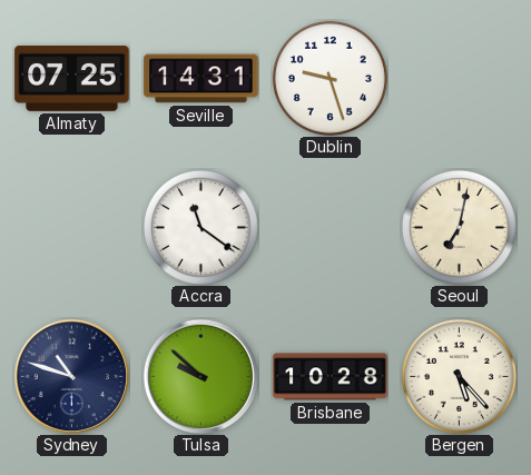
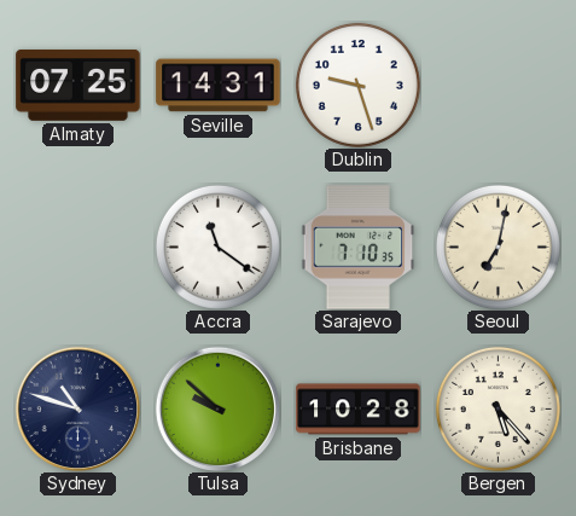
Sarajevo: none -> 7:10
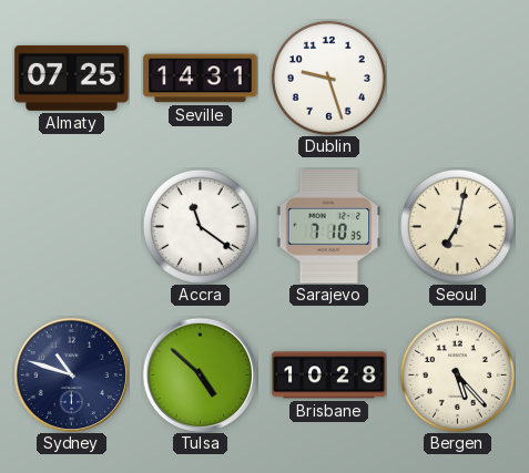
Tulsa: 9:52 -> 4:52
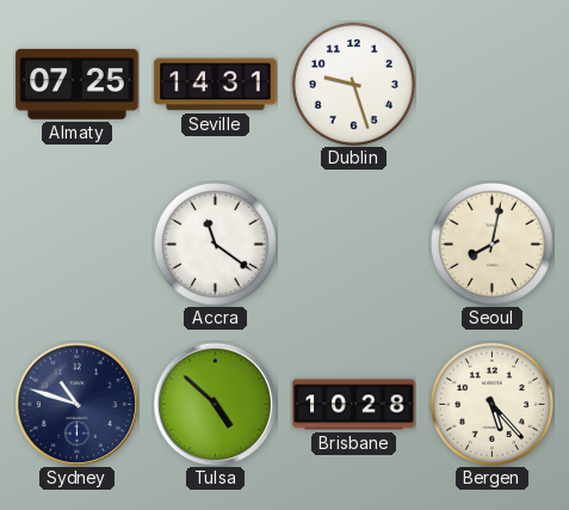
Sarajevo: 7:10 -> none
Seoul: 7:02 -> 8:02
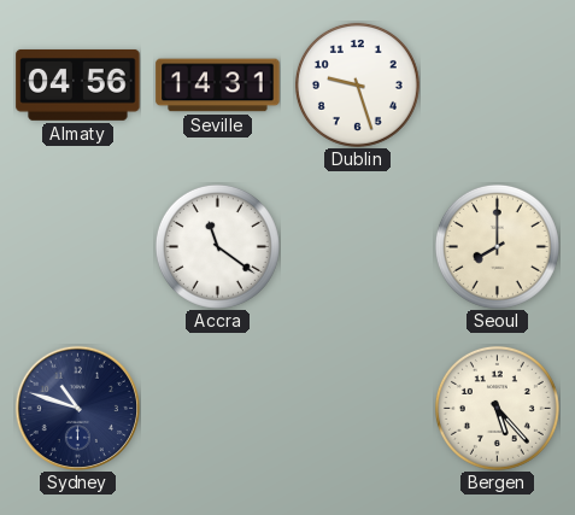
Almaty: 07:25 -> 04:56
Seoul: 8:02 -> 8:00
Tulsa: 4:52 -> none
Brisbane: 10:28 -> none
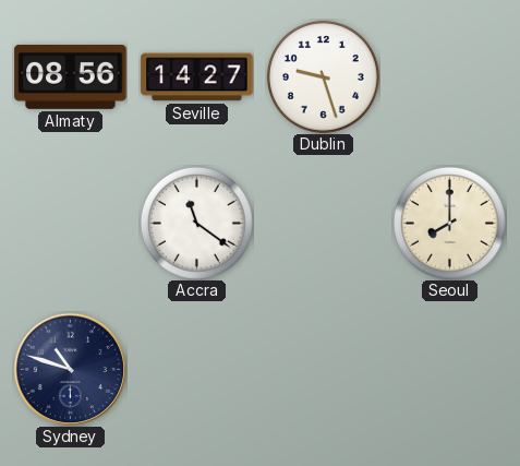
Almaty: 04:56 -> 08:56
Seville: 14:31 -> 14:27
Bergen: 5:23 -> none
